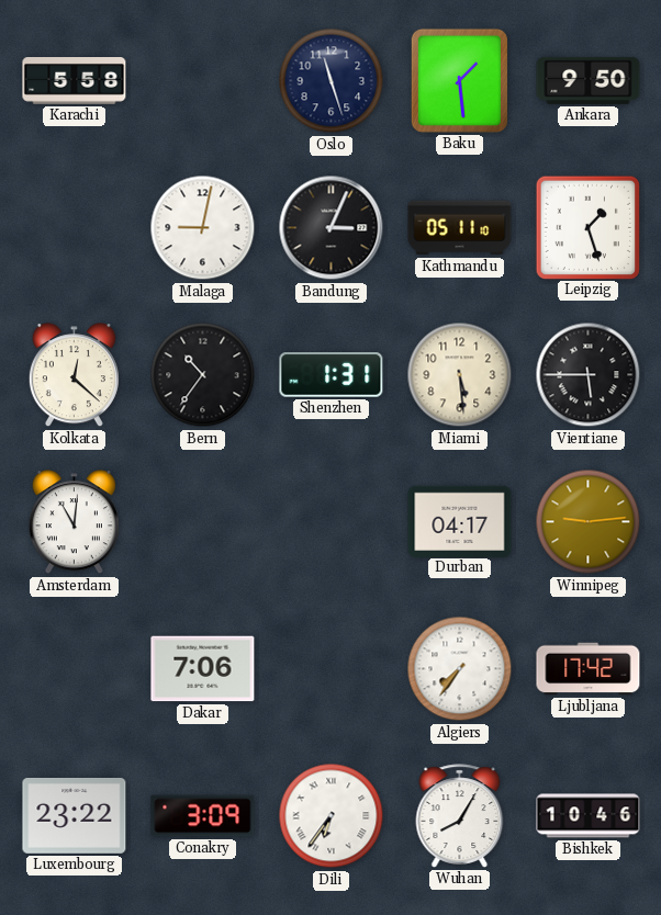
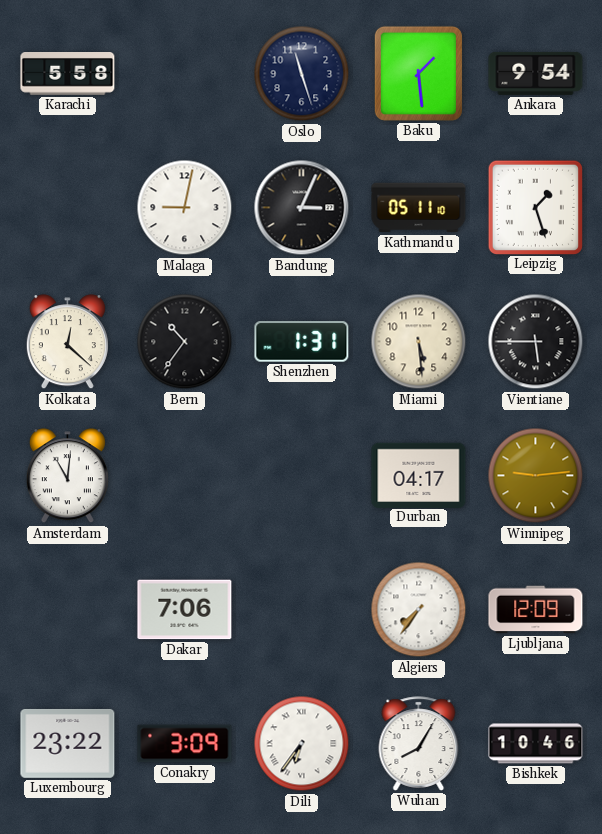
Ankara: 9:50 -> 9:54
Ljubljana: 17:42 -> 12:09
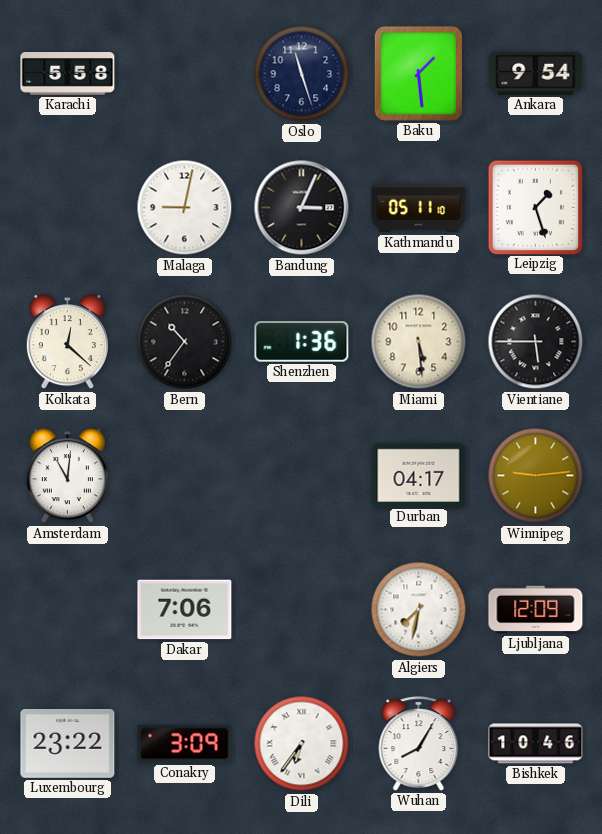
Shenzhen: 1:31 -> 1:36
Algiers: 7:36 -> 7:32
